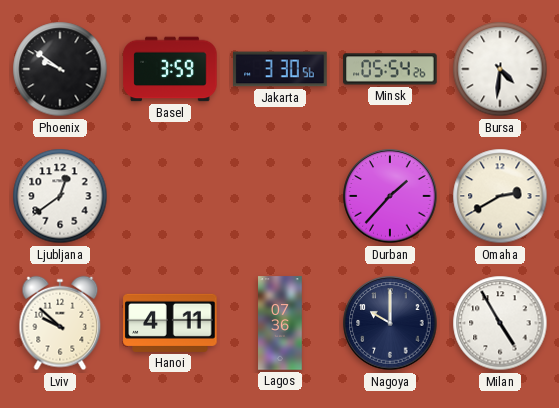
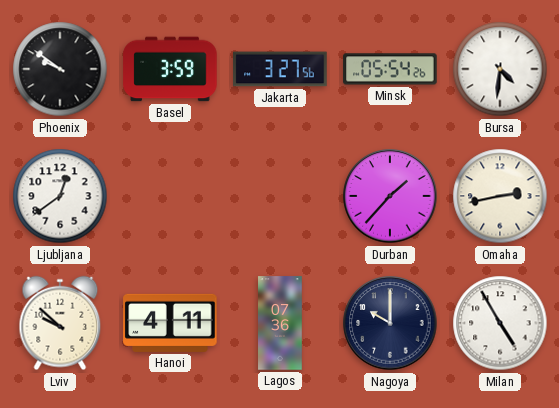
Jakarta: 3:30 -> 3:27
Omaha: 2:40 -> 2:43
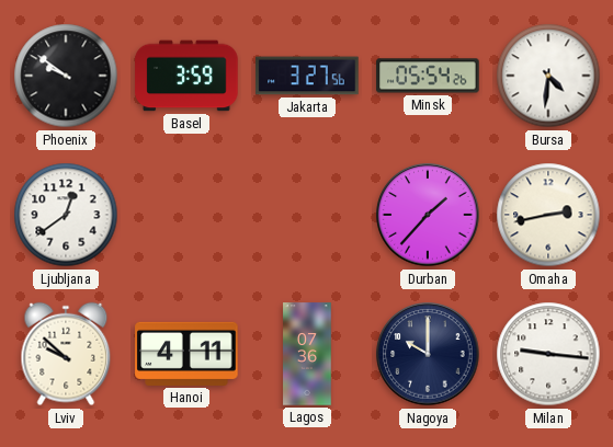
Milan: 4:55 -> 9:16
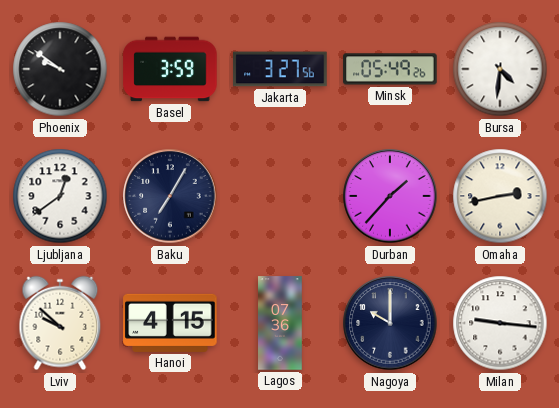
Minsk: 05:54 -> 05:49
Baku: none -> 7:05
Hanoi: 4:11 -> 4:15
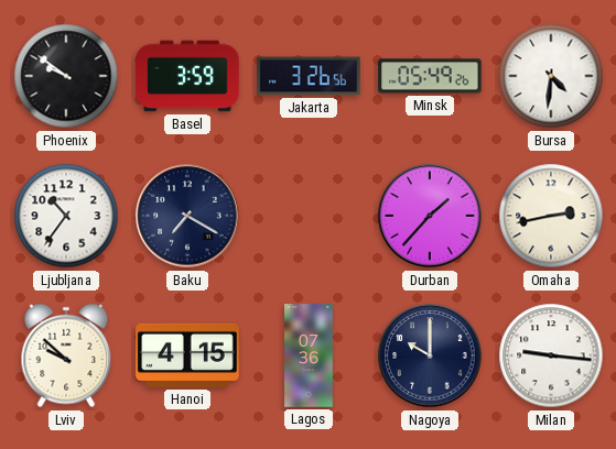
Jakarta: 3:27 -> 3:26
Ljubljana: 12:39 -> 10:36
Baku: 7:05 -> 7:20
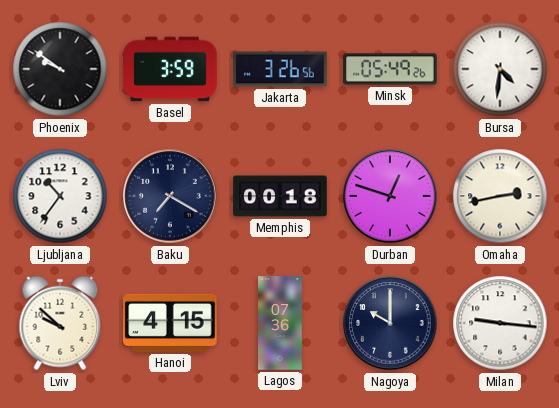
Memphis: none -> 00:18
Durban: 1:37 -> 12:48
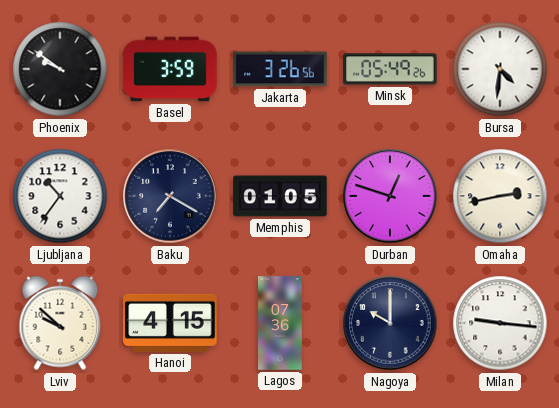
Memphis: 00:18 -> 01:05
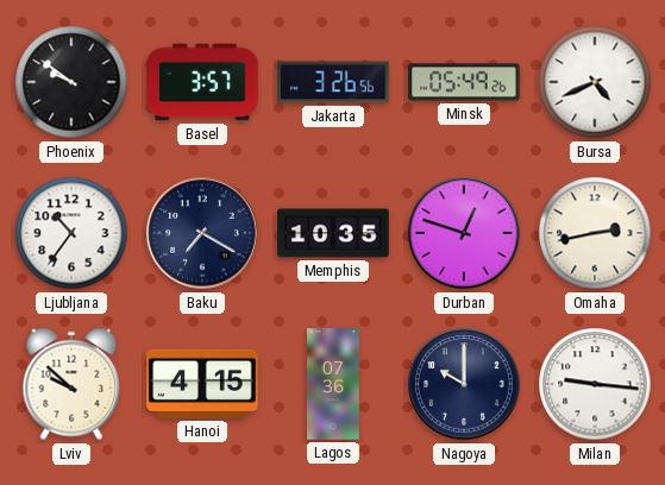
Basel: 3:59 -> 3:57
Bursa: 4:31 -> 4:41
Memphis: 01:05 -> 10:35
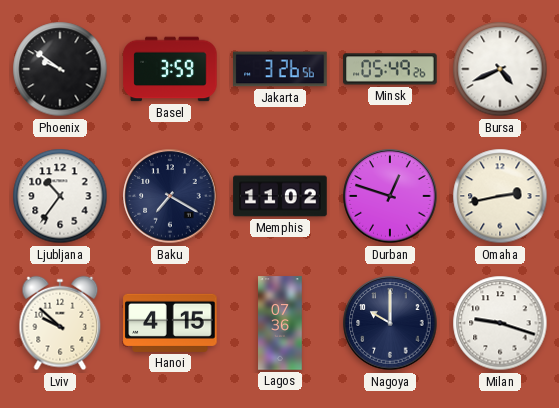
Basel: 3:57 -> 3:59
Memphis: 10:35 -> 11:02
Milan: 9:16 -> 9:18
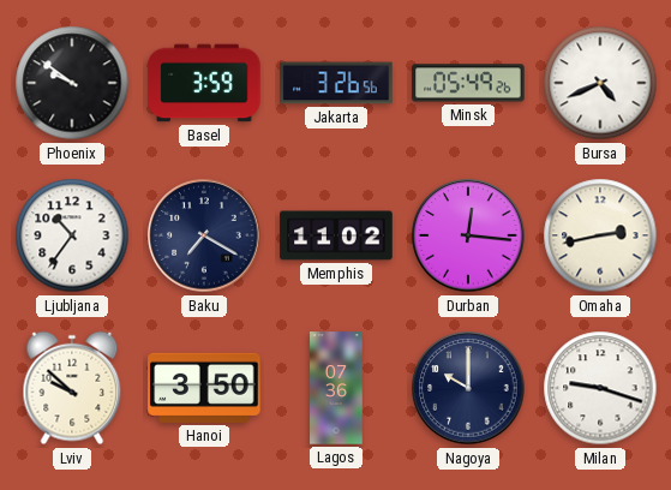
Durban: 12:48 -> 12:16
Hanoi: 4:15 -> 3:50
